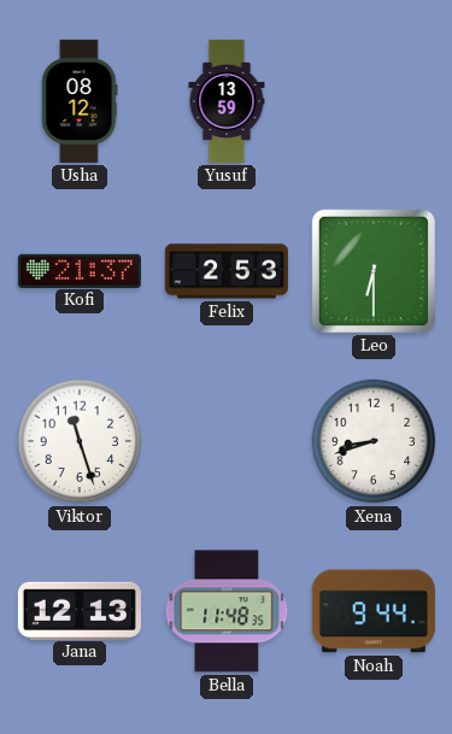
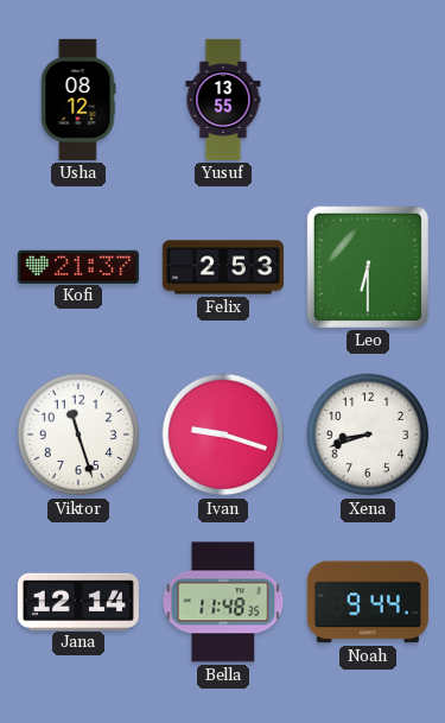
Yusuf: 13:59 -> 13:55
Ivan: none -> 9:18
Jana: 12:13 -> 12:14
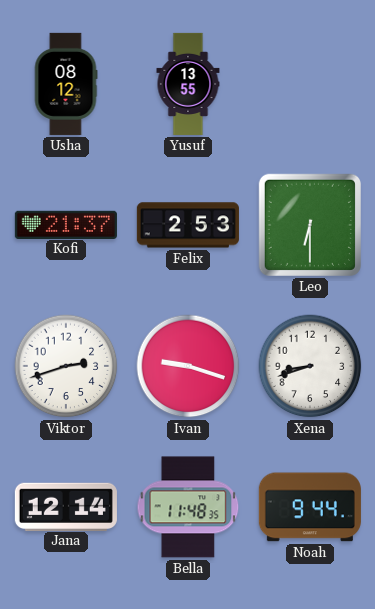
Viktor: 11:27 -> 2:42
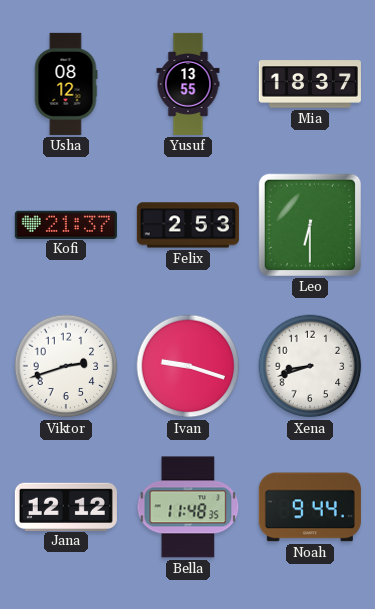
Mia: none -> 18:37
Jana: 12:14 -> 12:12
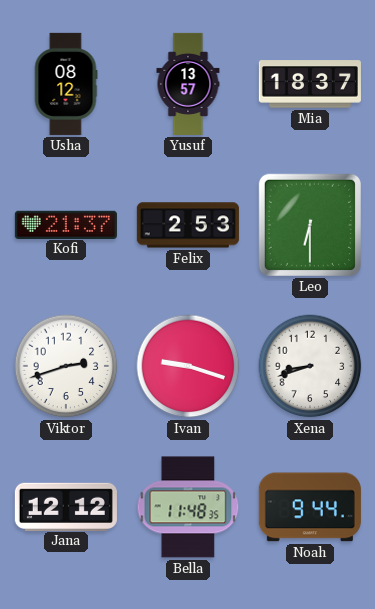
Yusuf: 13:55 -> 13:57
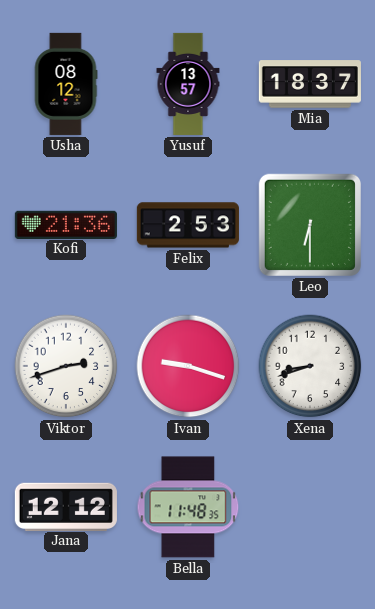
Kofi: 21:37 -> 21:36
Noah: 9:44 -> none
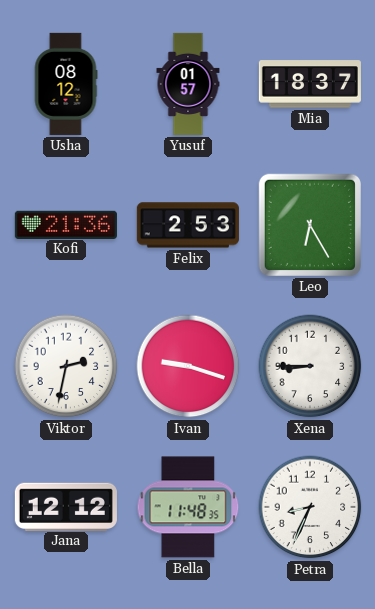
Yusuf: 13:57 -> 01:57
Leo: 6:30 -> 6:25
Viktor: 2:42 -> 2:32
Xena: 8:42 -> 8:45
Petra: none -> 8:34
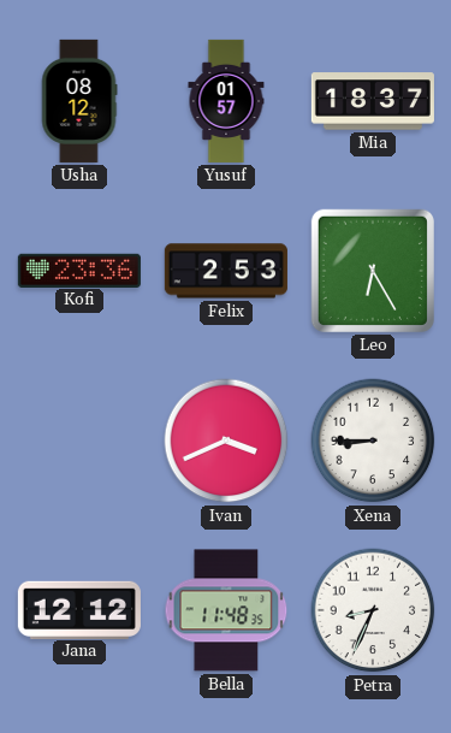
Kofi: 21:36 -> 23:36
Viktor: 2:32 -> none
Ivan: 9:18 -> 3:41
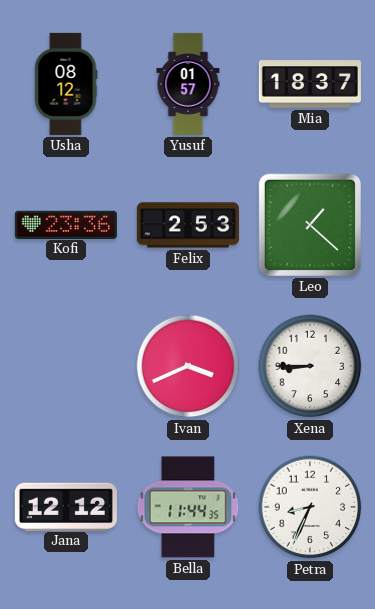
Leo: 6:25 -> 1:22
Bella: 11:48 -> 11:44
